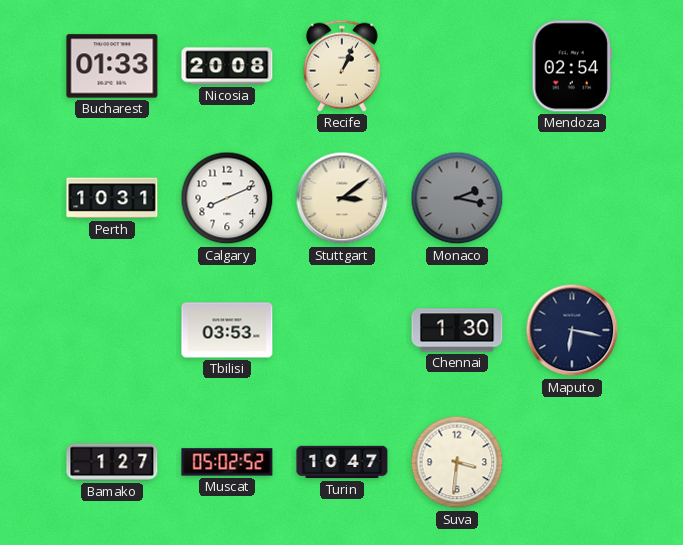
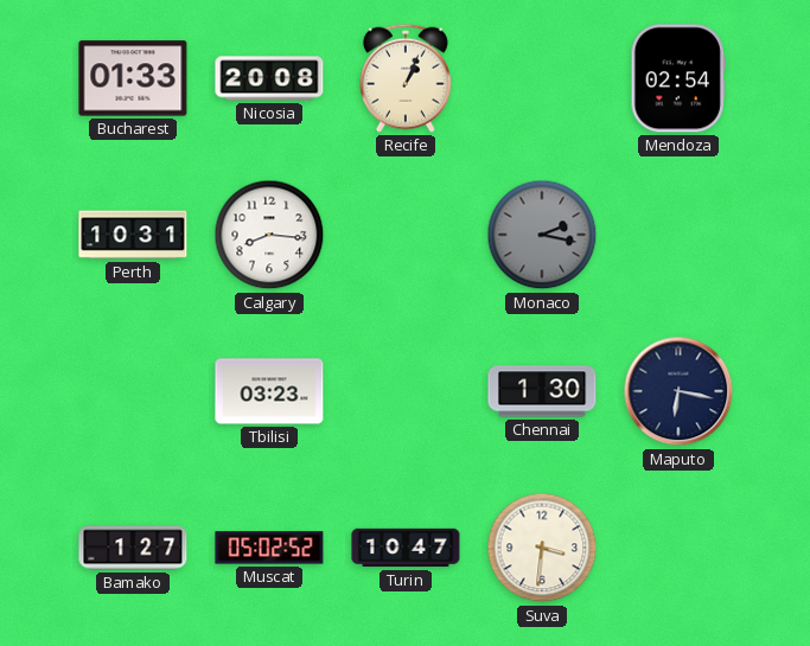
Calgary: 8:11 -> 8:16
Stuttgart: 3:09 -> none
Tbilisi: 03:53 -> 03:23
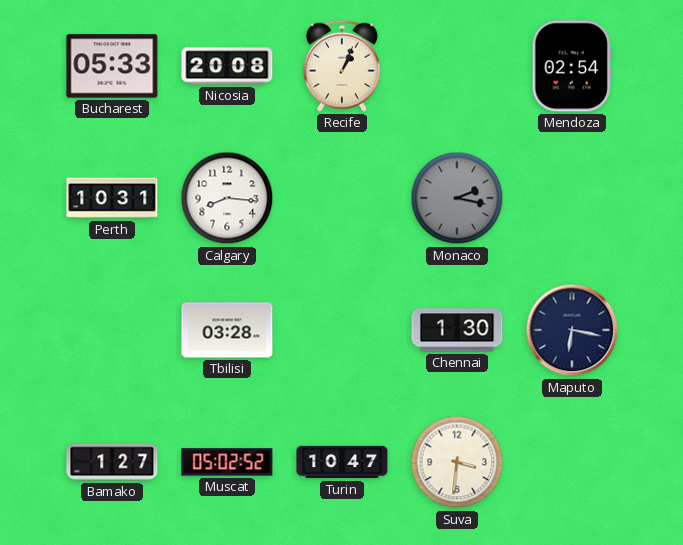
Bucharest: 01:33 -> 05:33
Tbilisi: 03:23 -> 03:28
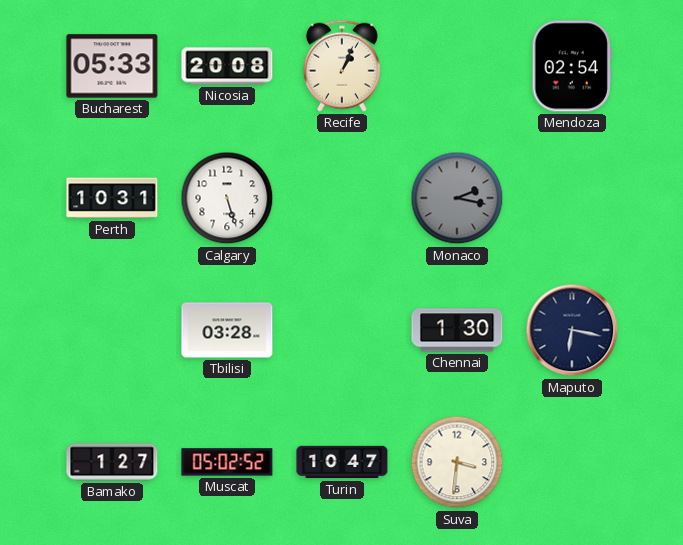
Calgary: 8:16 -> 5:27
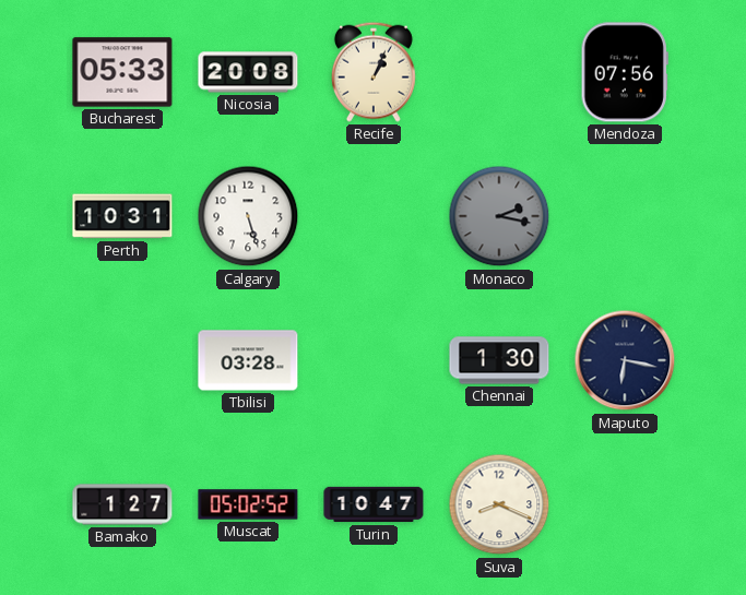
Mendoza: 02:54 -> 07:56
Suva: 3:31 -> 8:19
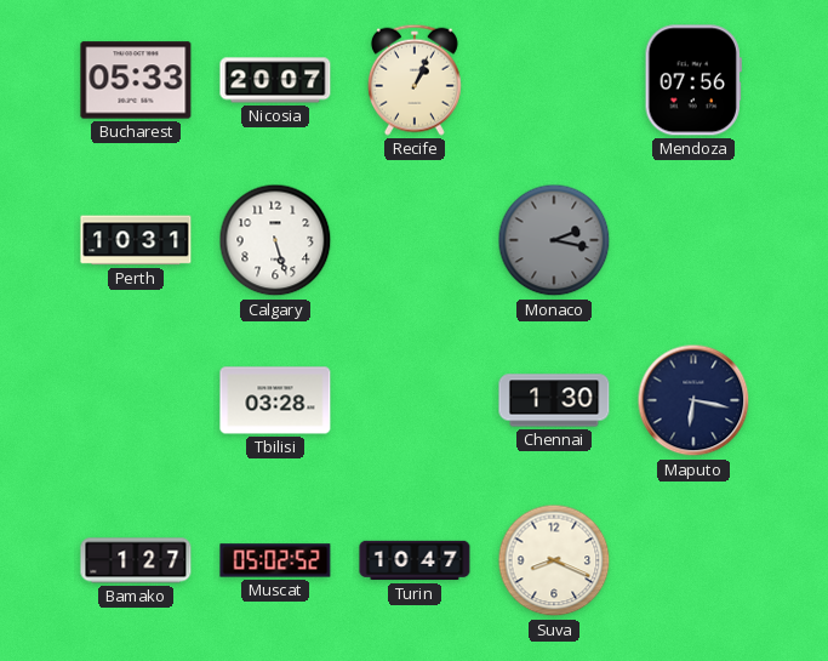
Nicosia: 20:08 -> 20:07
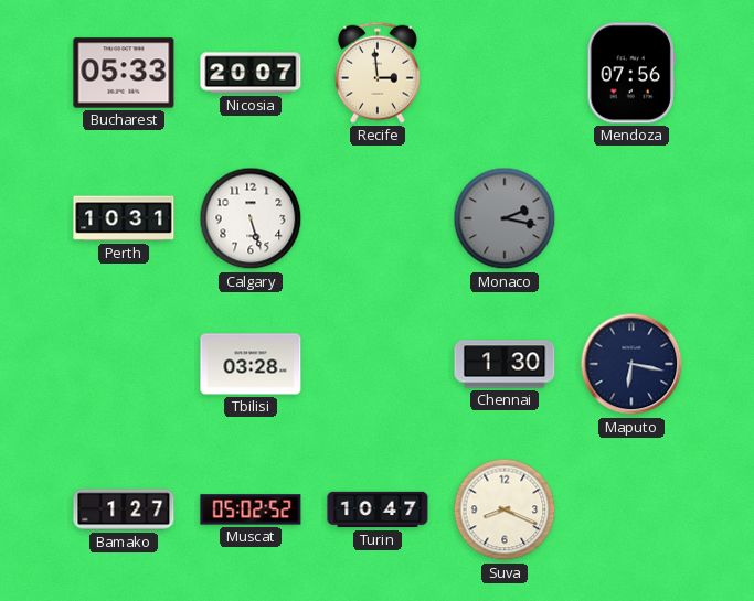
Recife: 1:04 -> 2:59
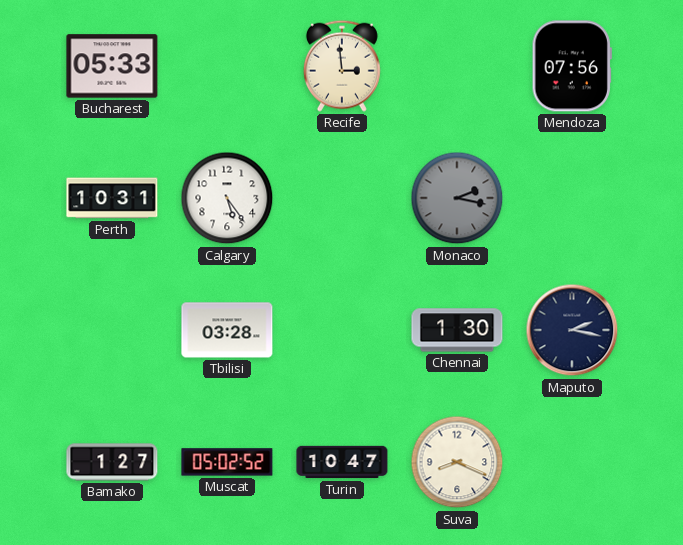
Nicosia: 20:07 -> none
Calgary: 5:27 -> 5:24
Maputo: 6:17 -> 2:17
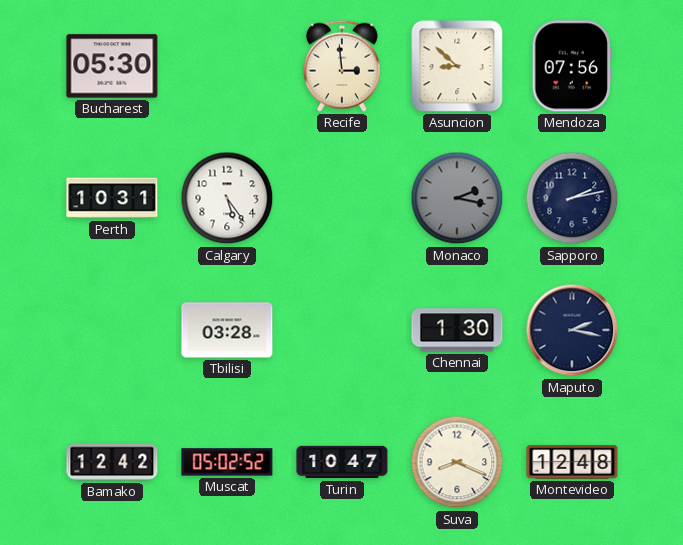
Bucharest: 05:33 -> 05:30
Asuncion: none -> 8:52
Sapporo: none -> 2:13
Bamako: 1:27 -> 12:42
Montevideo: none -> 12:48
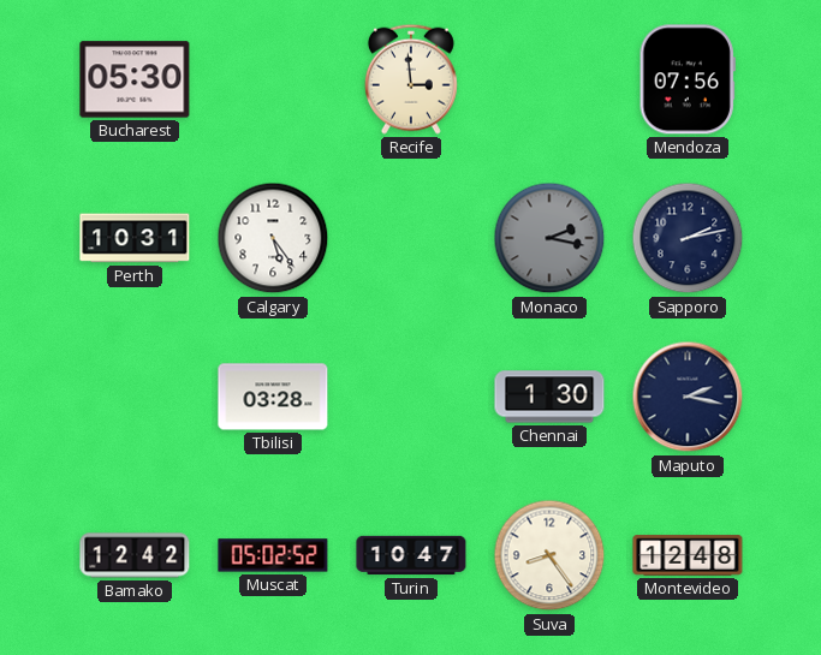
Asuncion: 8:52 -> none
Suva: 8:19 -> 8:24
